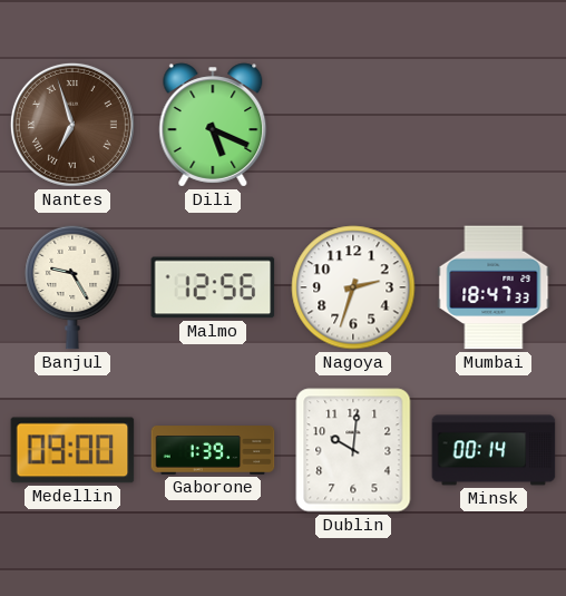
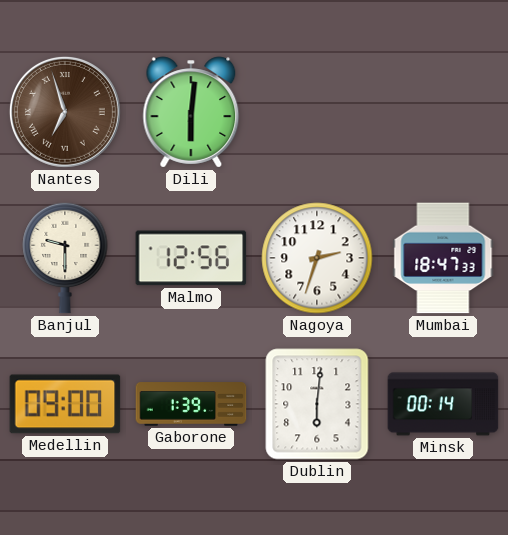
Dili: 5:19 -> 6:01
Banjul: 9:25 -> 9:30
Dublin: 10:01 -> 6:01
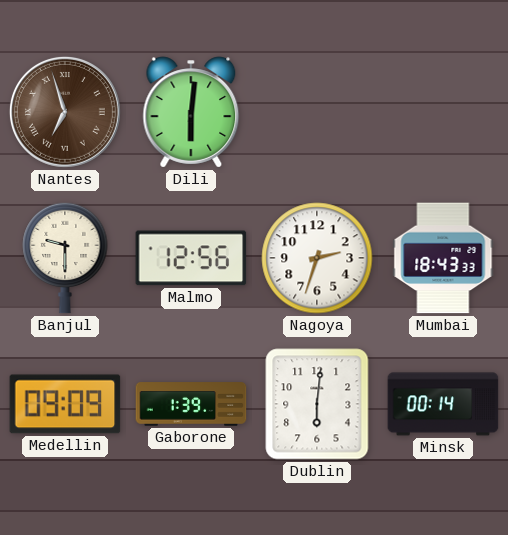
Mumbai: 18:47 -> 18:43
Medellin: 09:00 -> 09:09
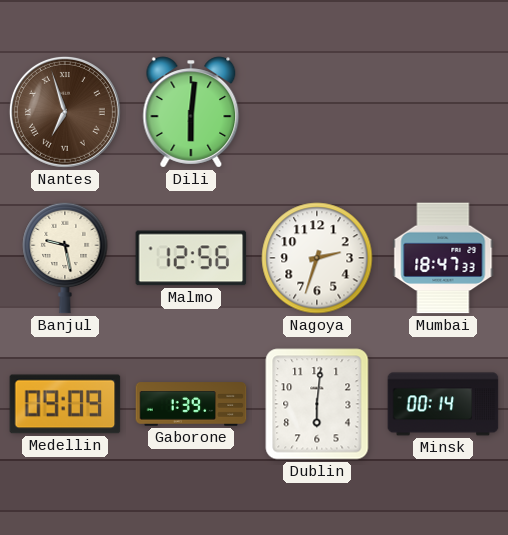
Banjul: 9:30 -> 9:28
Mumbai: 18:43 -> 18:47
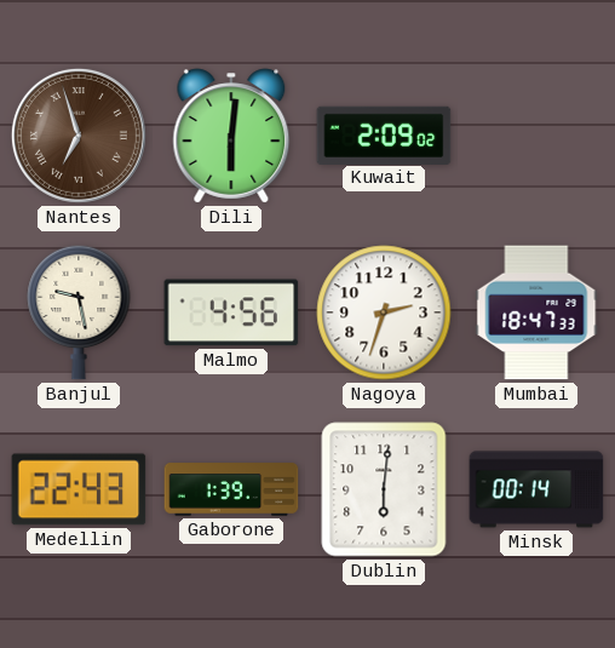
Kuwait: none -> 2:09
Malmo: 12:56 -> 4:56
Medellin: 09:09 -> 22:43
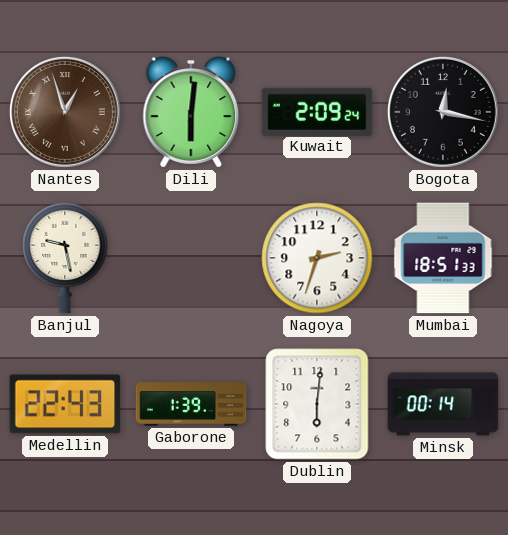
Nantes: 6:57 -> 12:57
Kuwait: 2:09:02 -> 2:09:24
Bogota: none -> 12:17
Malmo: 4:56 -> none
Mumbai: 18:47 -> 18:51
